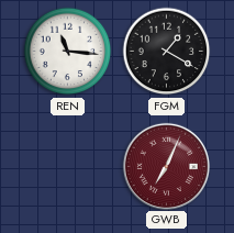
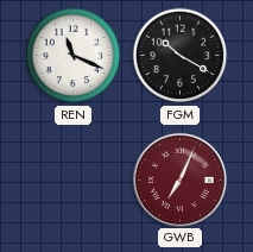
REN: 11:16 -> 11:19
FGM: 1:20 -> 10:20
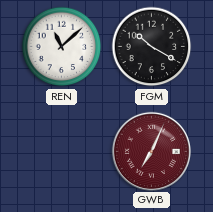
REN: 11:19 -> 11:08
